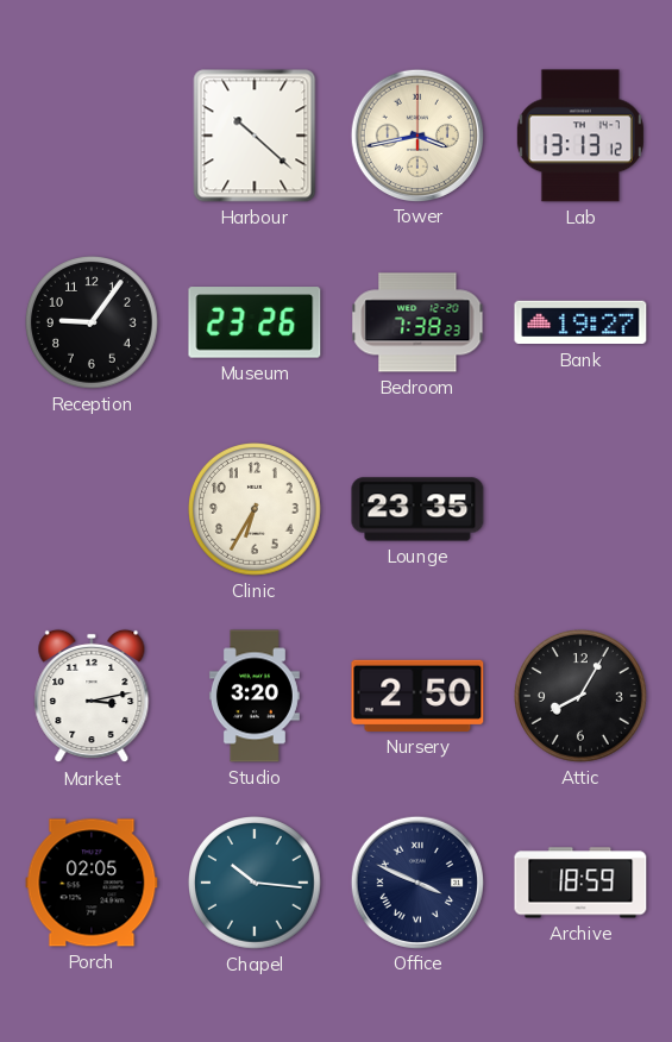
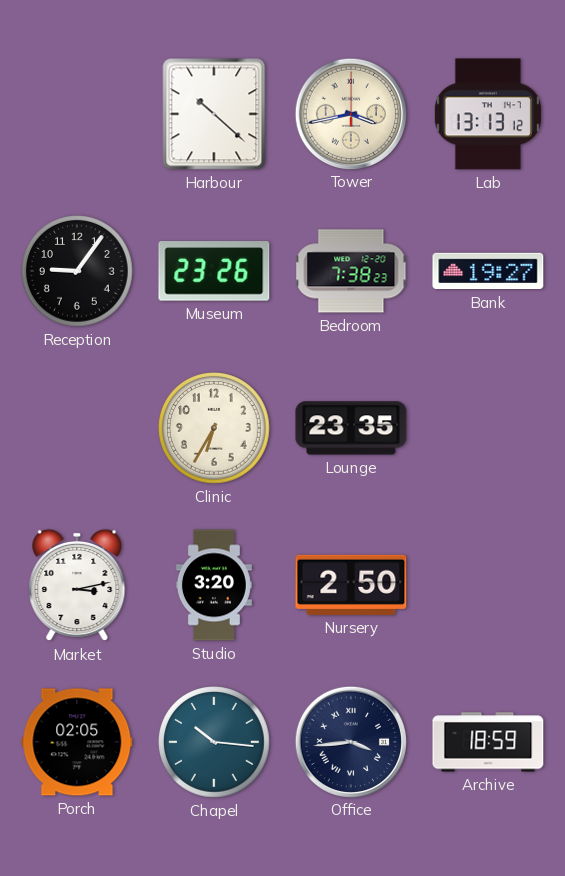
Attic: 8:05 -> none
Office: 3:49 -> 3:44
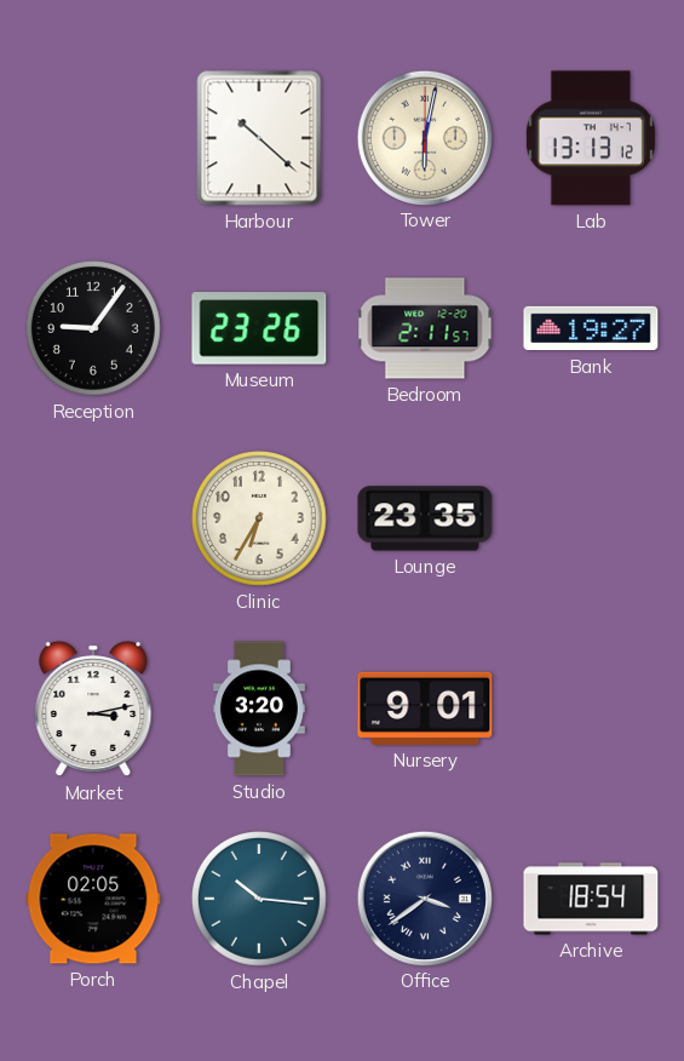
Tower: 3:43 -> 6:02
Bedroom: 7:38 -> 2:11
Nursery: 2:50 -> 9:01
Office: 3:44 -> 3:39
Archive: 18:59 -> 18:54
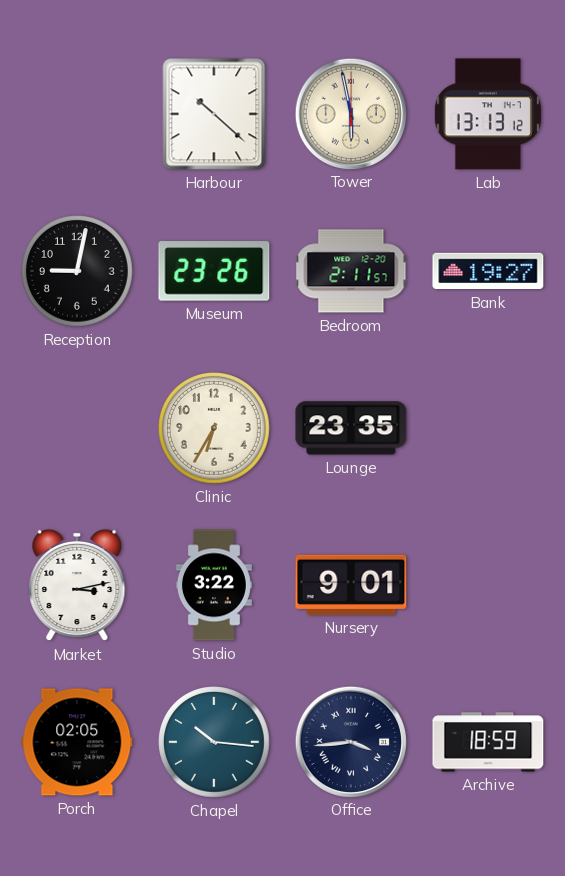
Tower: 6:02 -> 5:58
Reception: 9:06 -> 9:02
Studio: 3:20 -> 3:22
Office: 3:39 -> 3:44
Archive: 18:54 -> 18:59
